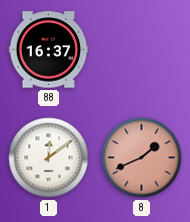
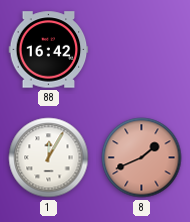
88: 16:37 -> 16:42
1: 12:09 -> 12:05
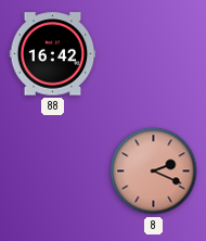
1: 12:05 -> none
8: 1:41 -> 2:19
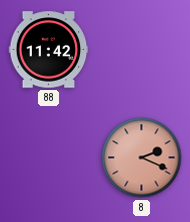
88: 16:42 -> 11:42
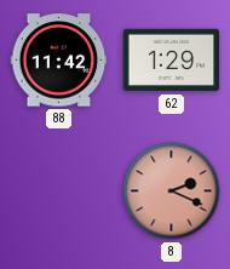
62: none -> 1:29
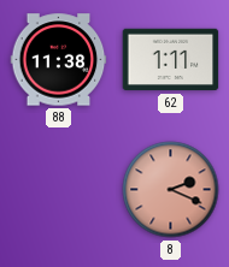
88: 11:42 -> 11:38
62: 1:29 -> 1:11
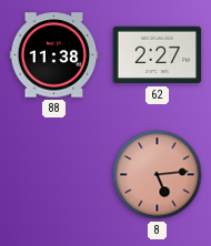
62: 1:11 -> 2:27
8: 2:19 -> 5:14
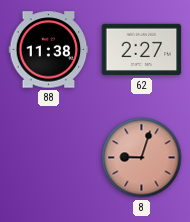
8: 5:14 -> 9:03
